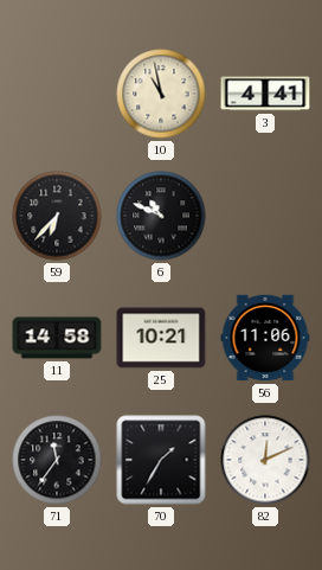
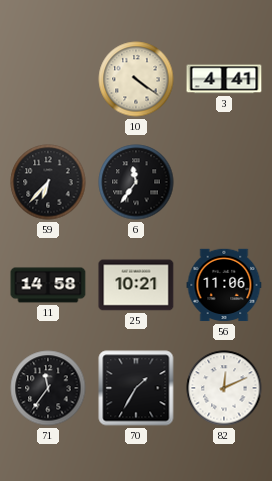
10: 10:58 -> 4:21
6: 10:49 -> 11:36
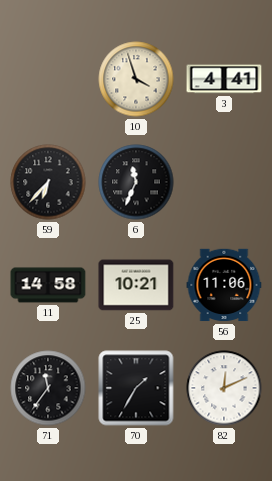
10: 4:21 -> 3:57
6: 11:36 -> 11:34
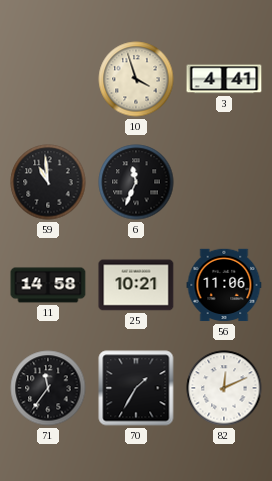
59: 6:37 -> 10:59
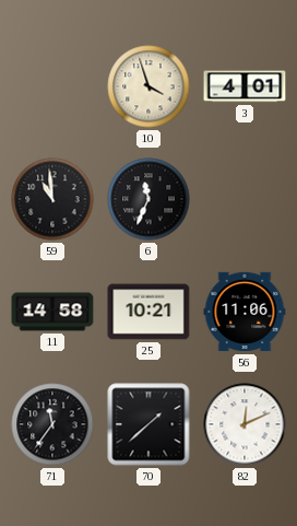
3: 4:41 -> 4:01
70: 1:35 -> 1:38
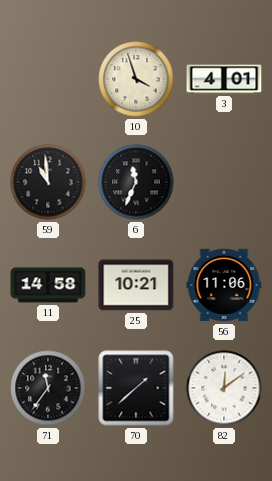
82: 12:11 -> 12:09
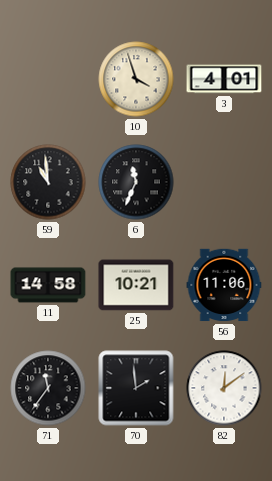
70: 1:38 -> 1:59
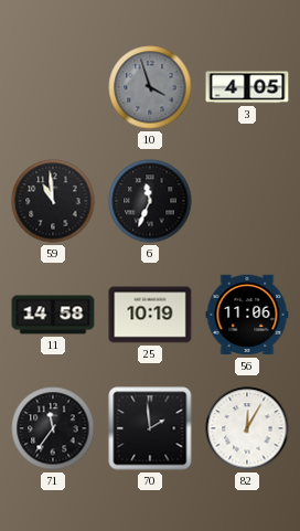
10 dial: cream -> grey
3: 4:01 -> 4:05
25: 10:21 -> 10:19
82: 12:09 -> 12:05
